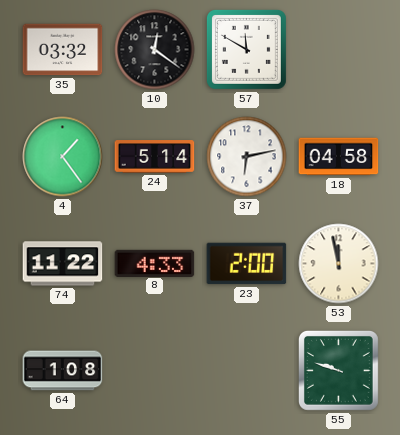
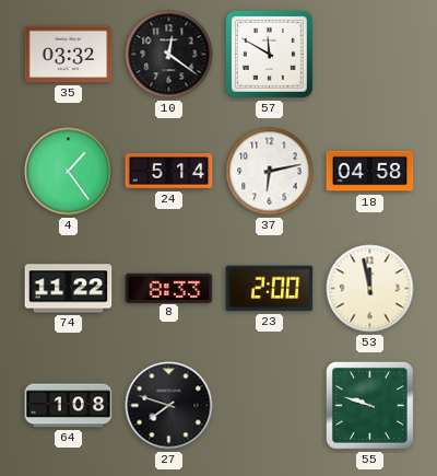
8: 4:33 -> 8:33
27: none -> 7:48
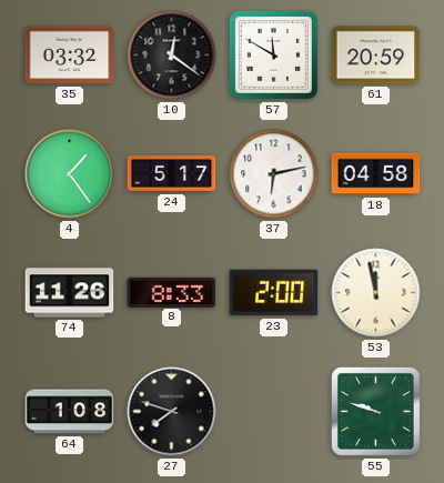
61: none -> 20:59
24: 5:14 -> 5:17
74: 11:22 -> 11:26
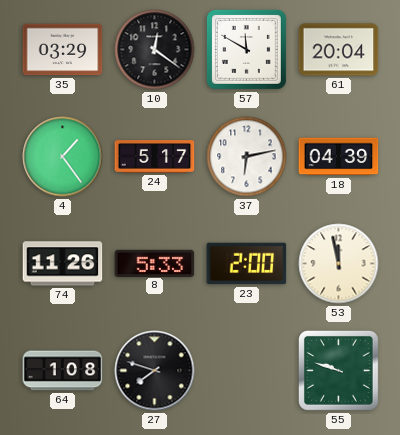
35: 03:32 -> 03:29
61: 20:59 -> 20:04
18: 04:58 -> 04:39
8: 8:33 -> 5:33
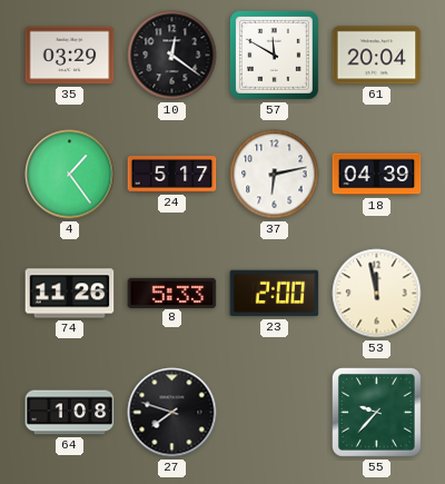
55: 9:48 -> 9:37
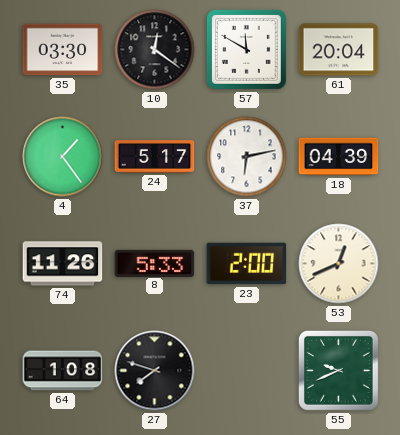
35: 03:29 -> 03:30
53: 11:58 -> 12:41
55: 9:37 -> 9:41
